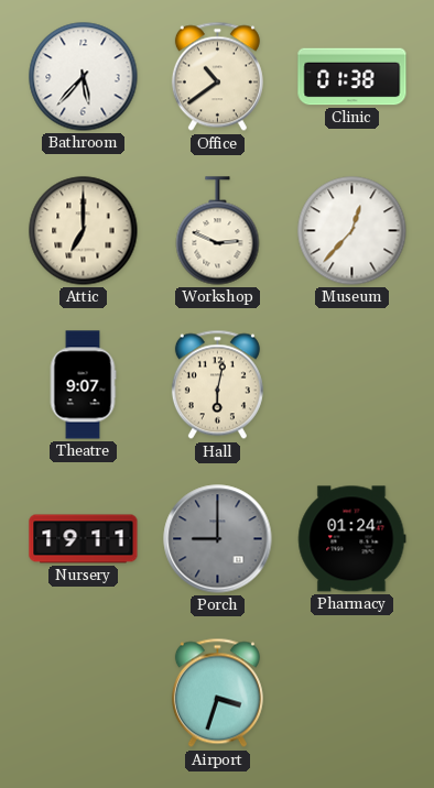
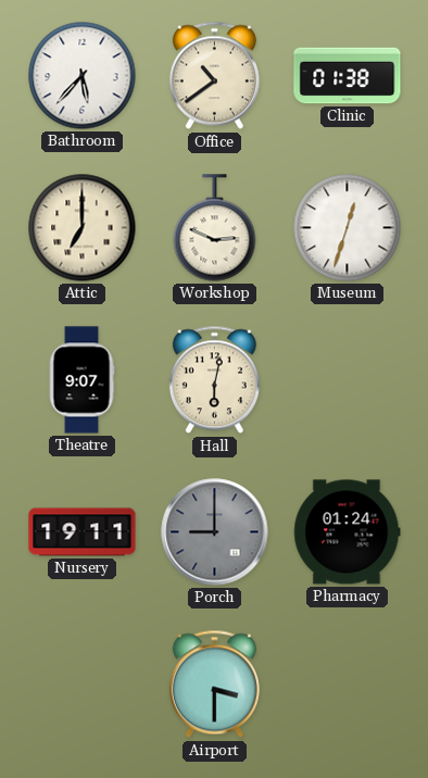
Museum: 12:37 -> 12:33
Airport: 3:33 -> 3:30
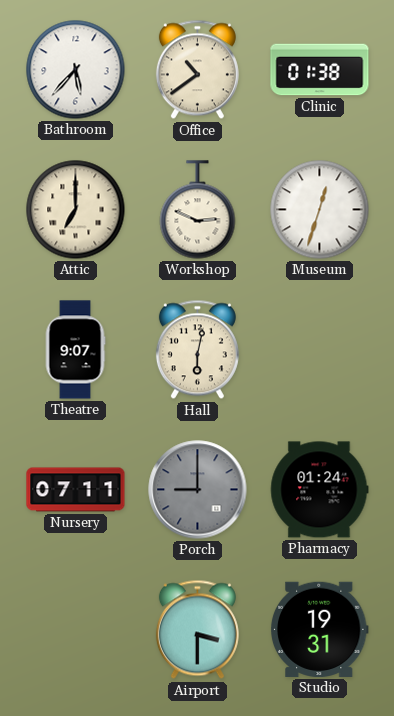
Nursery: 19:11 -> 07:11
Studio: none -> 19:31
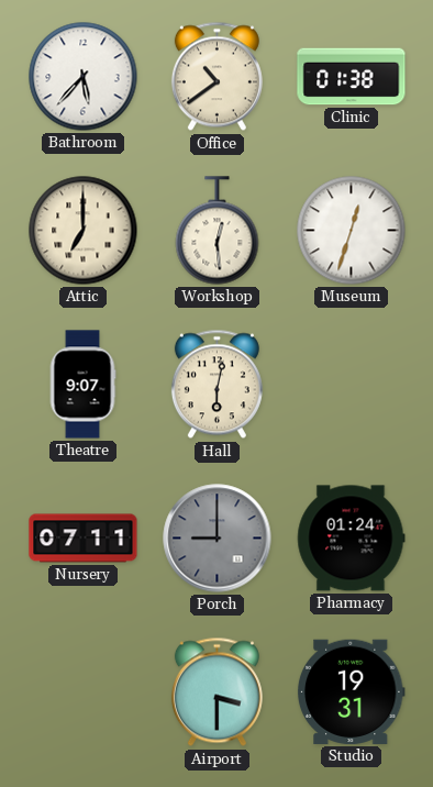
Workshop: 2:49 -> 12:29
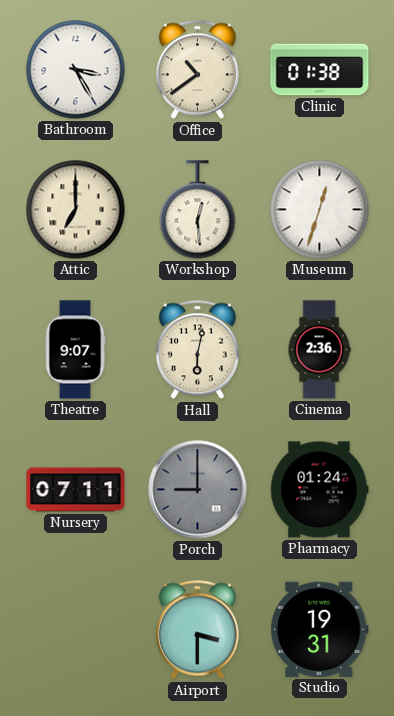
Bathroom: 5:37 -> 3:25
Cinema: none -> 2:36
